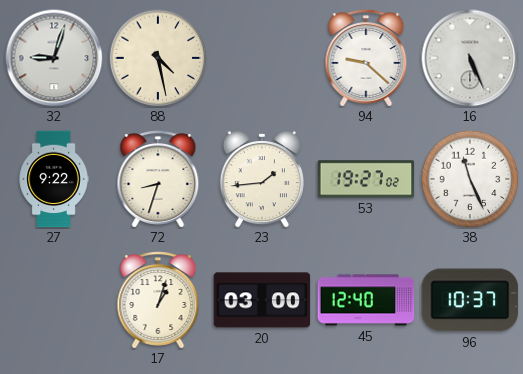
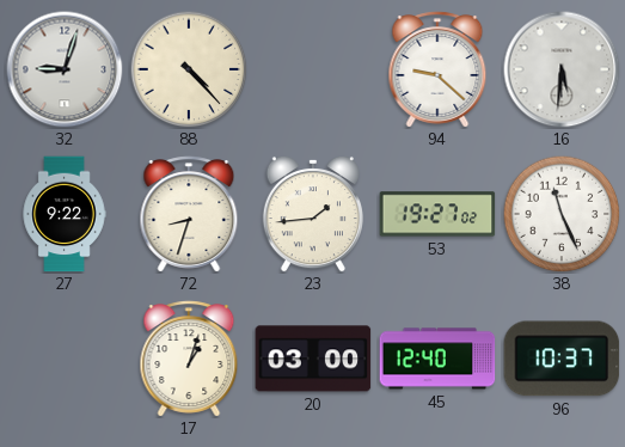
88: 4:28 -> 4:23
16: 5:26 -> 5:31
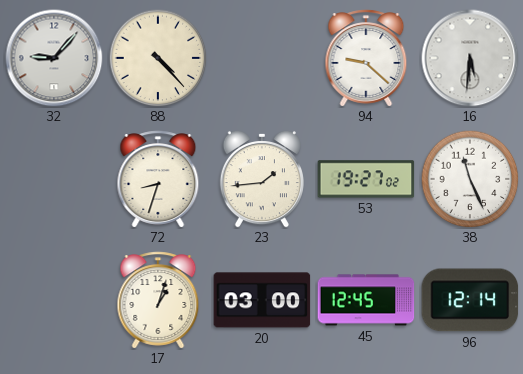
32: 9:03 -> 9:07
27: 9:22 -> none
45: 12:40 -> 12:45
96: 10:37 -> 12:14
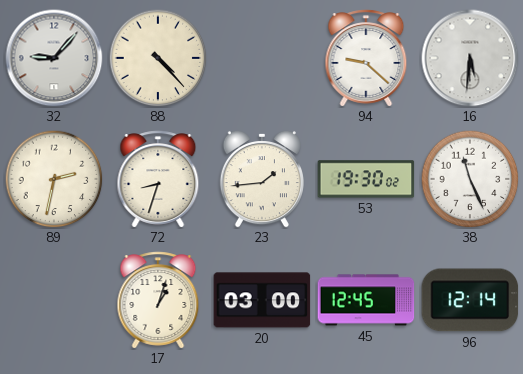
89: none -> 2:32
53: 19:27 -> 19:30
